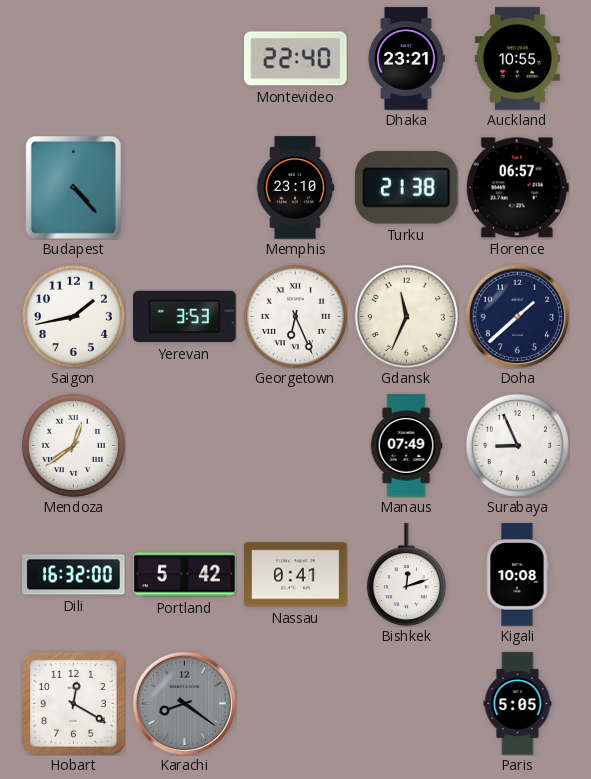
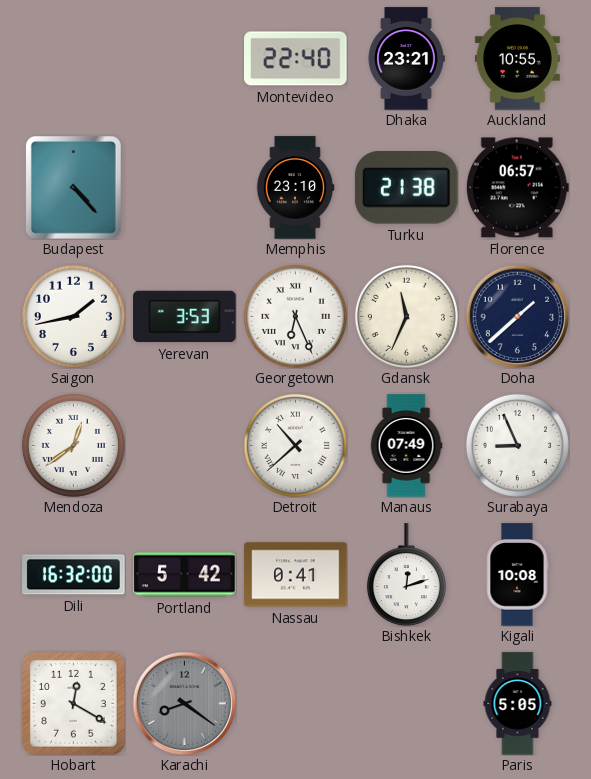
Detroit: none -> 10:38
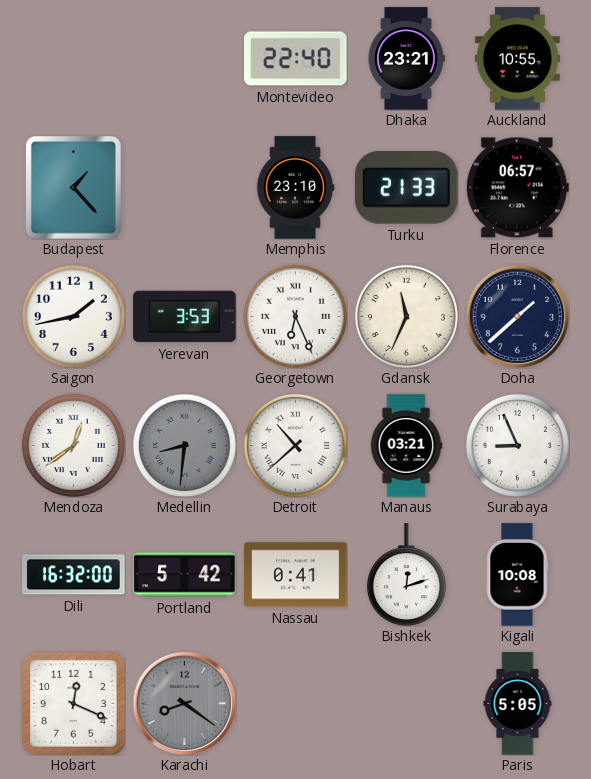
Budapest: 4:23 -> 1:23
Turku: 21:38 -> 21:33
Medellin: none -> 8:31
Manaus: 07:49 -> 03:21
Hobart: 12:20 -> 12:19
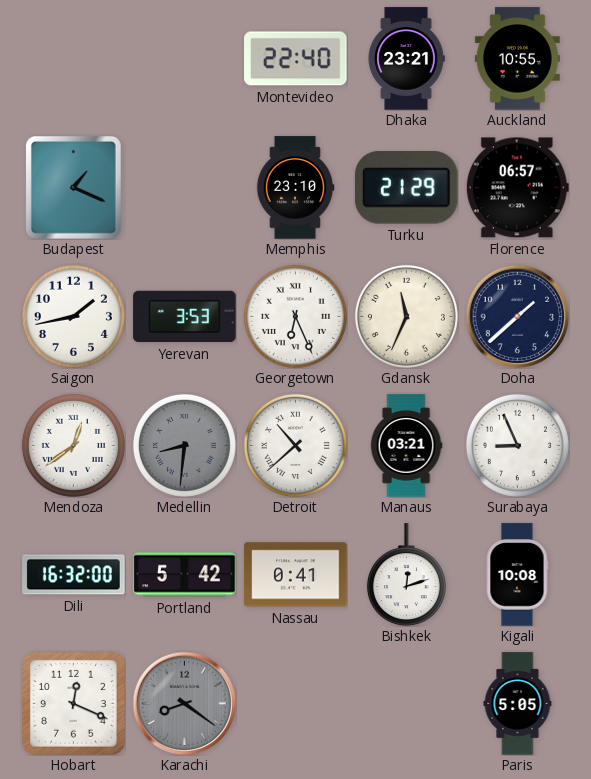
Budapest: 1:23 -> 1:19
Turku: 21:33 -> 21:29
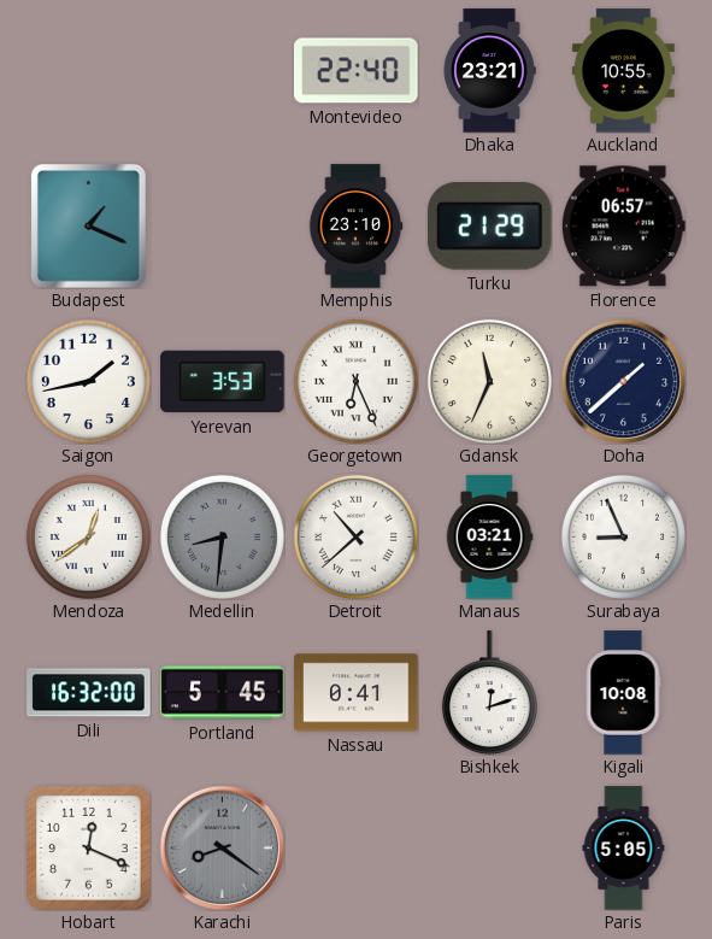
Portland: 5:42 -> 5:45
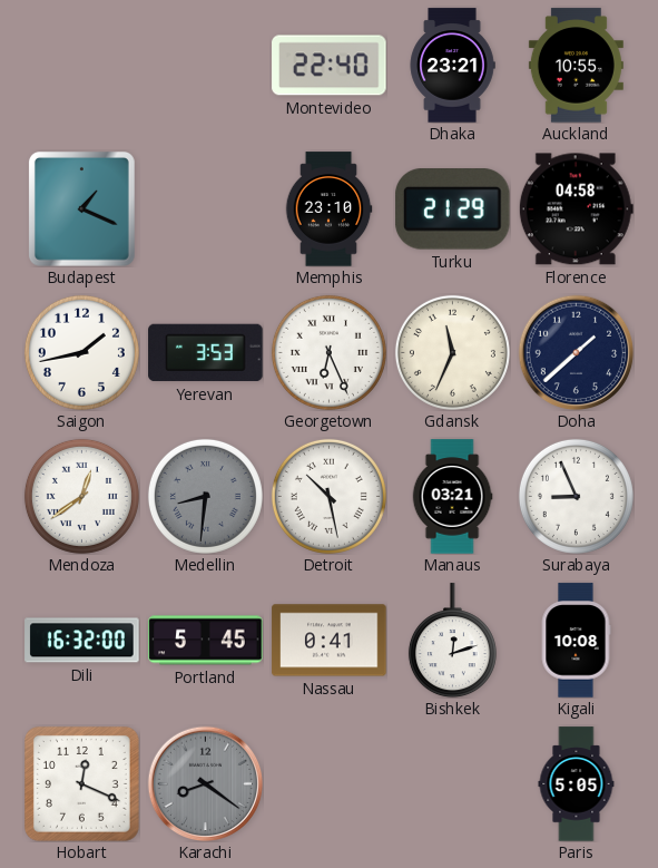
Florence: 06:57 -> 04:58
Detroit: 10:38 -> 10:28
